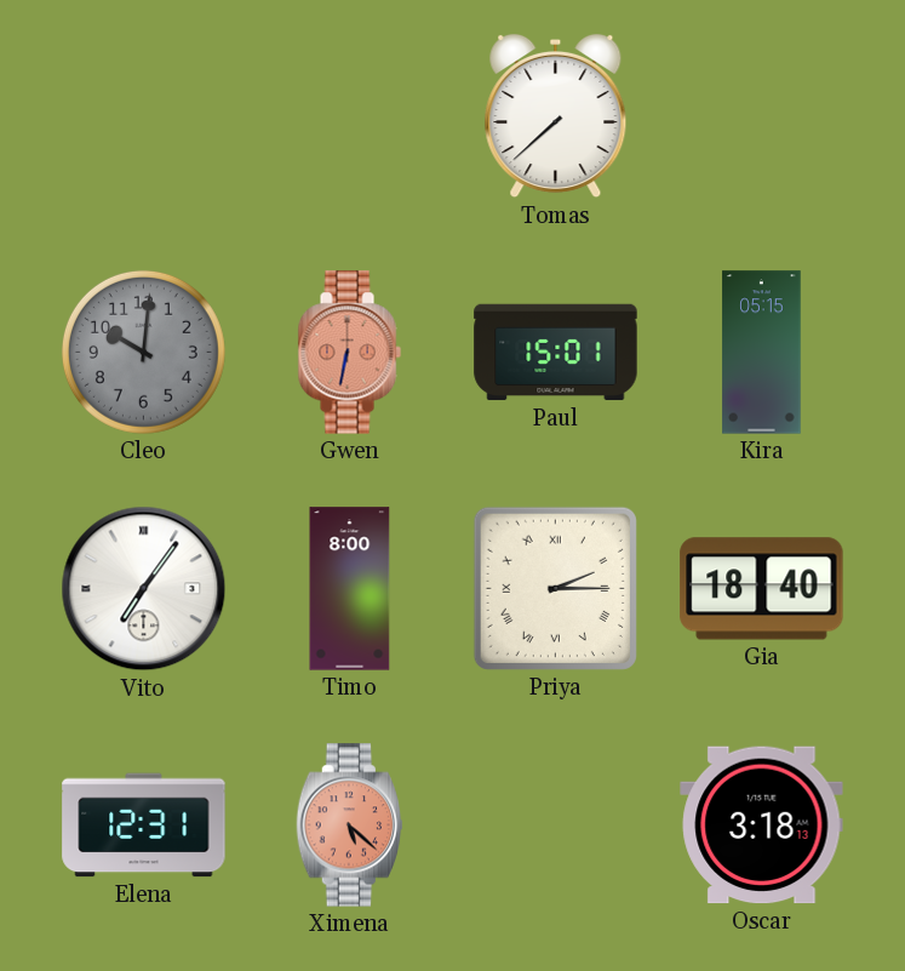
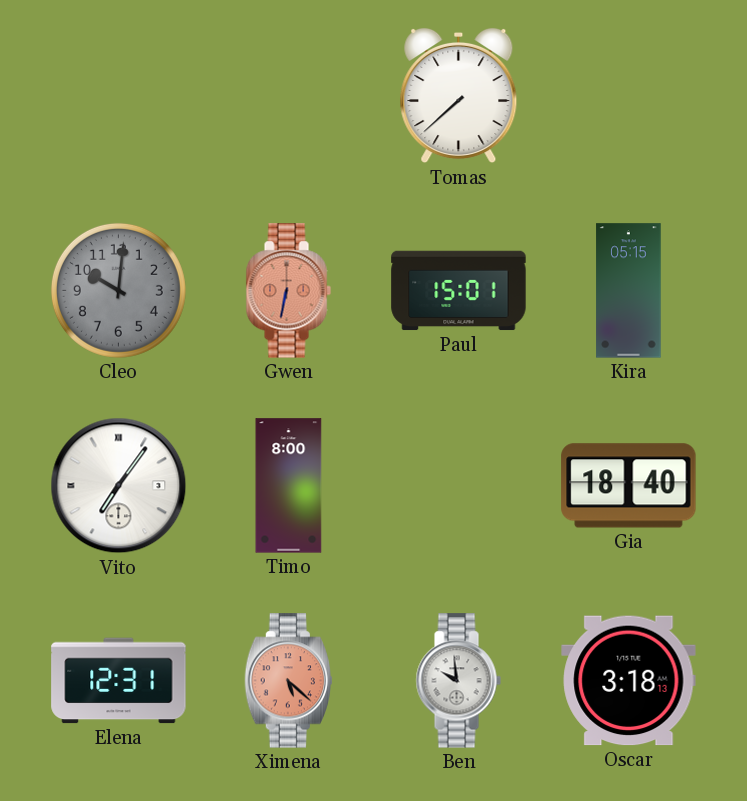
Priya: 2:15 -> none
Ben: none -> 9:59
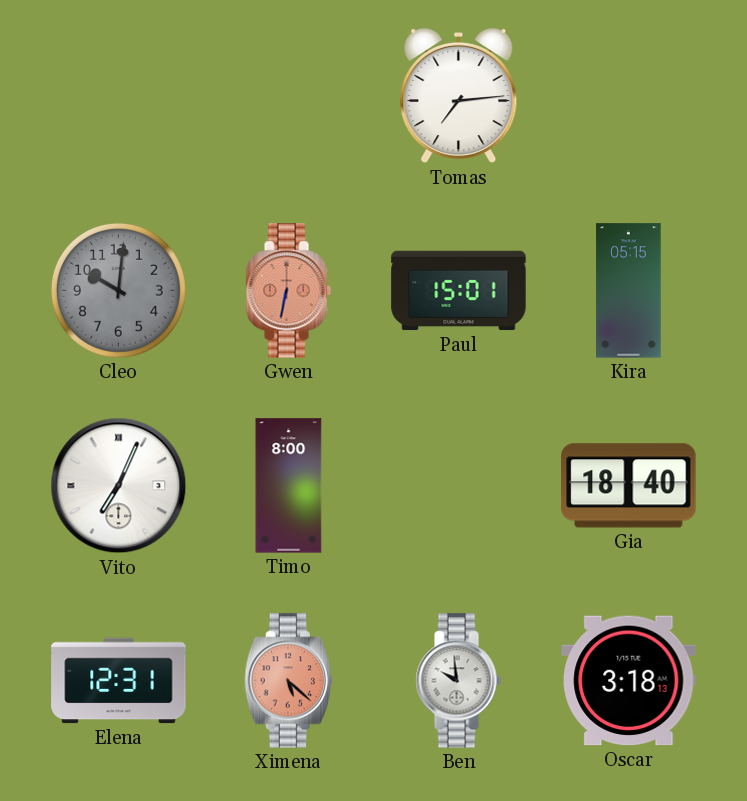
Tomas: 7:38 -> 7:14
Vito: 7:06 -> 7:04
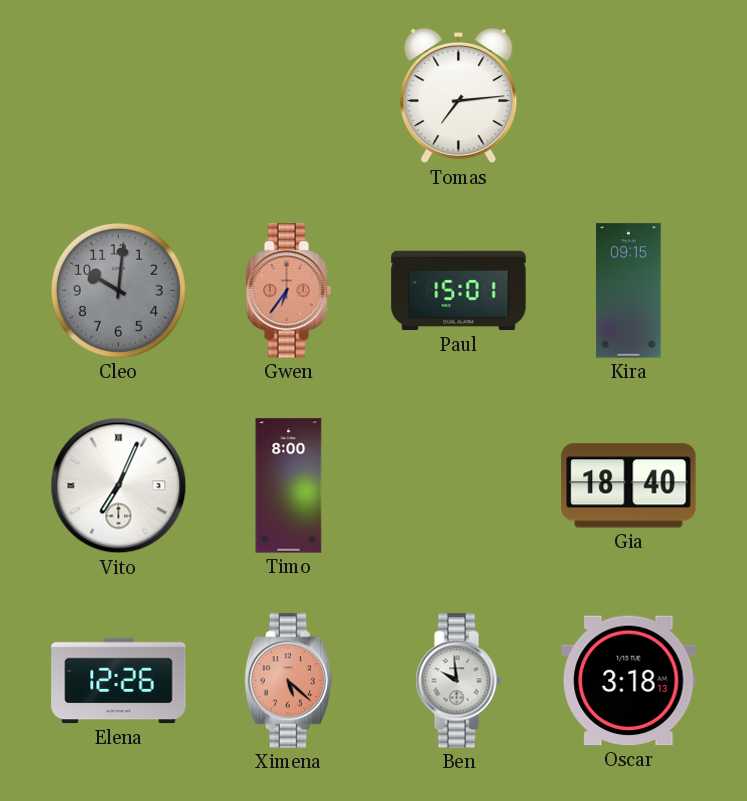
Gwen: 6:32 -> 6:36
Kira: 05:15 -> 09:15
Elena: 12:31 -> 12:26
